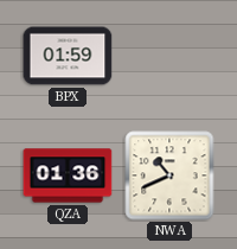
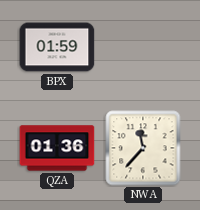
NWA: 10:41 -> 11:37
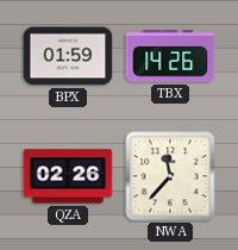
TBX: none -> 14:26
QZA: 01:36 -> 02:26
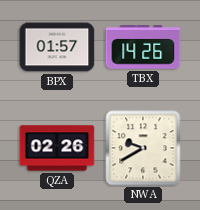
BPX: 01:59 -> 01:57
NWA: 11:37 -> 9:40
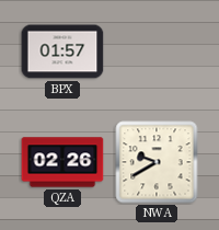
TBX: 14:26 -> none
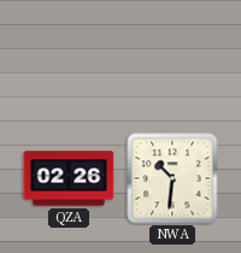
BPX: 01:57 -> none
NWA: 9:40 -> 10:31
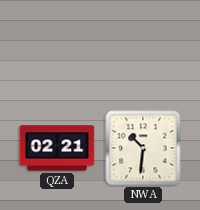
QZA: 02:26 -> 02:21
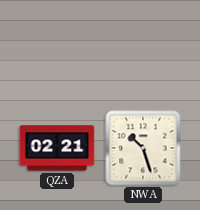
NWA: 10:31 -> 10:27
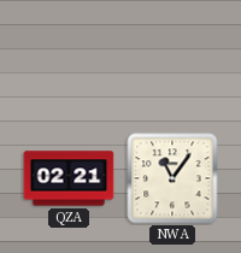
NWA: 10:27 -> 11:06
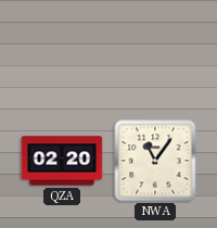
QZA: 02:21 -> 02:20
